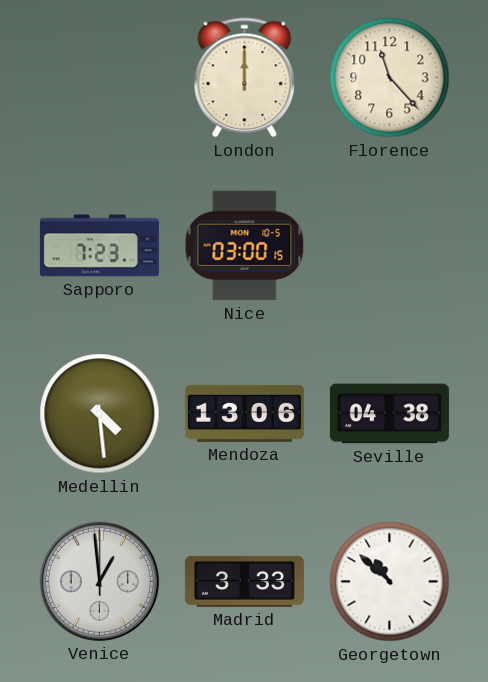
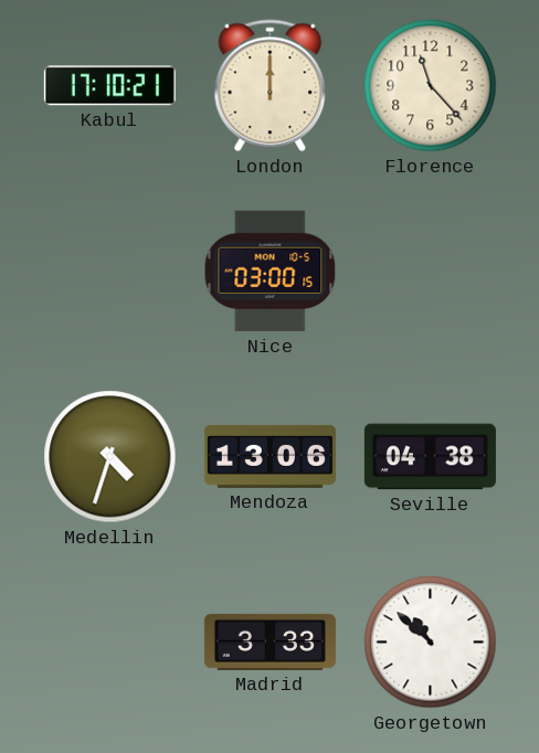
Kabul: none -> 17:10
Sapporo: 7:23 -> none
Medellin: 4:29 -> 4:33
Venice: 12:59 -> none
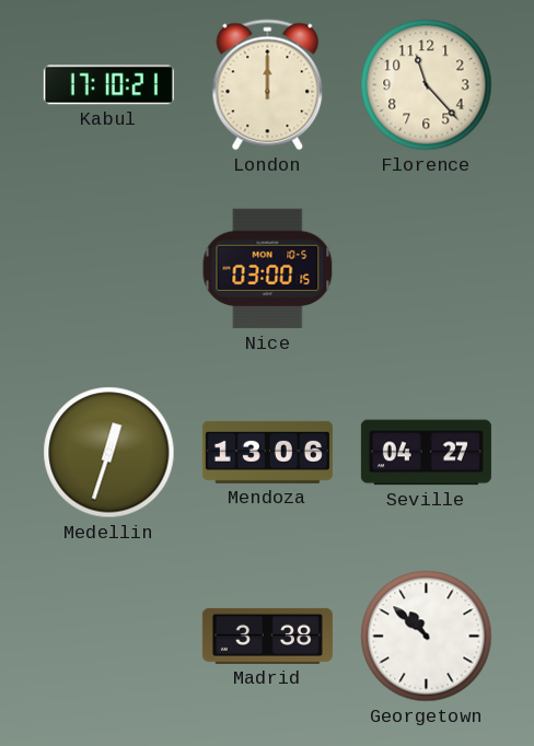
Medellin: 4:33 -> 12:33
Seville: 04:38 -> 04:27
Madrid: 3:33 -> 3:38
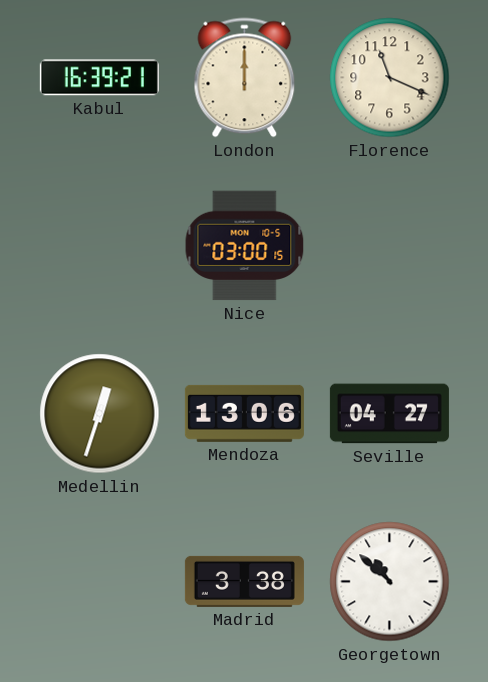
Kabul: 17:10 -> 16:39
Florence: 11:23 -> 11:19
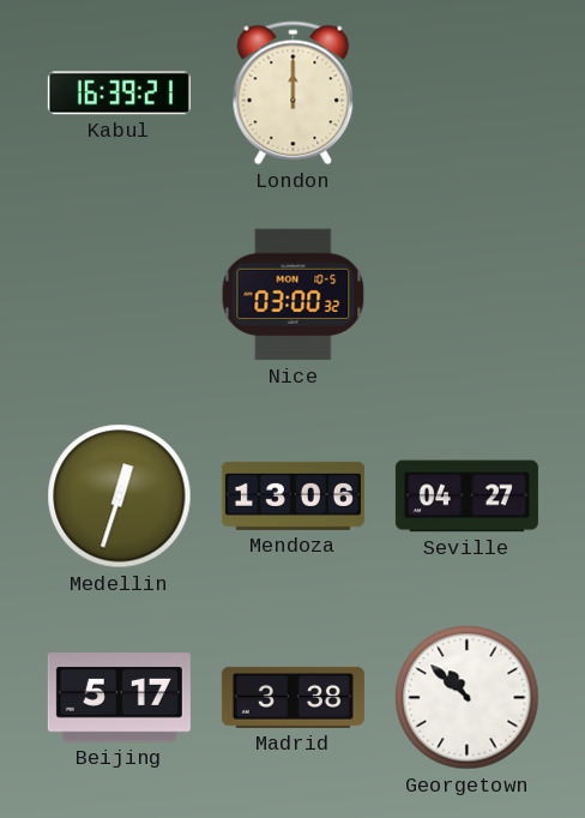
Florence: 11:19 -> none
Nice: 03:00:15 -> 03:00:32
Beijing: none -> 5:17
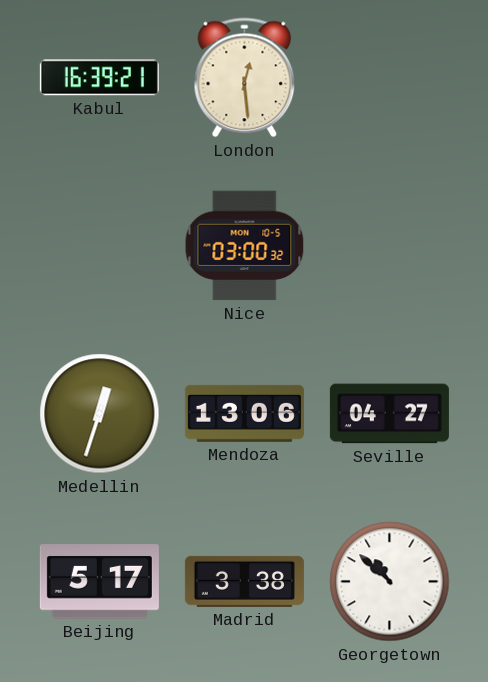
London: 12:00 -> 12:29
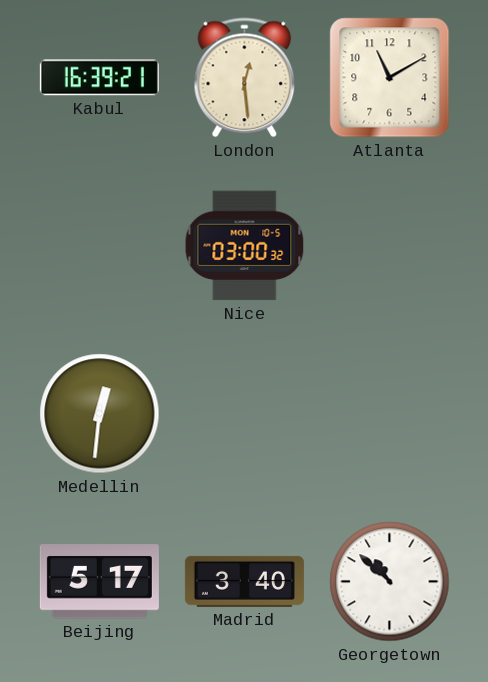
Atlanta: none -> 11:10
Medellin: 12:33 -> 12:31
Mendoza: 13:06 -> none
Seville: 04:27 -> none
Madrid: 3:38 -> 3:40
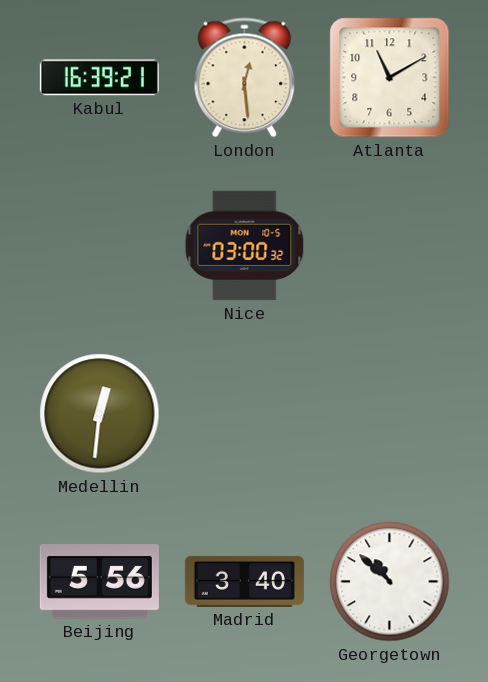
Beijing: 5:17 -> 5:56
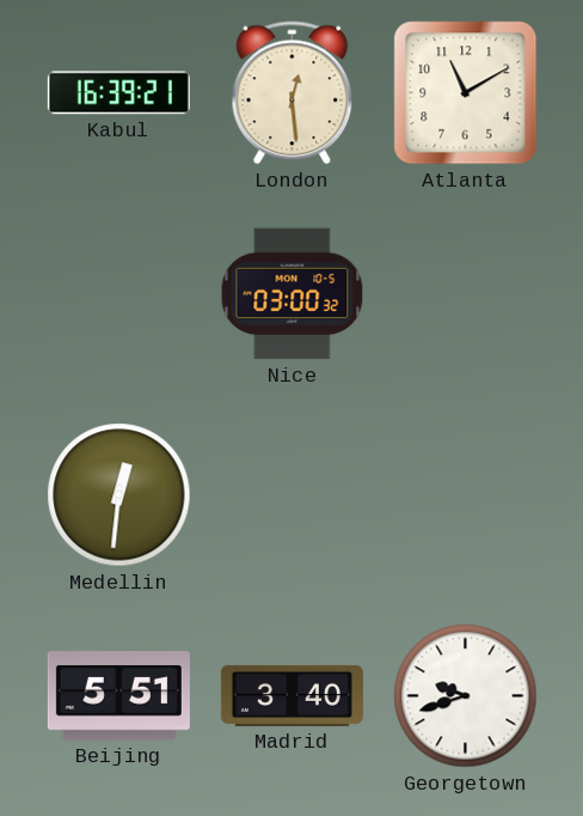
Beijing: 5:56 -> 5:51
Georgetown: 10:52 -> 9:42
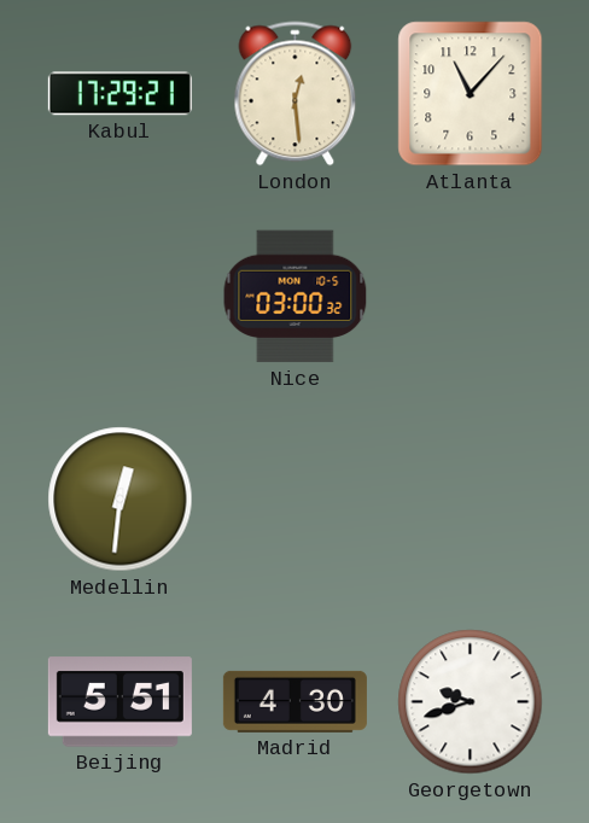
Kabul: 16:39 -> 17:29
Atlanta: 11:10 -> 11:07
Madrid: 3:40 -> 4:30
